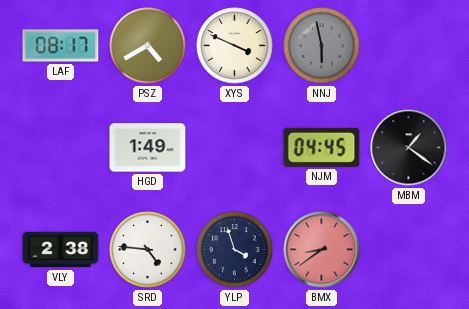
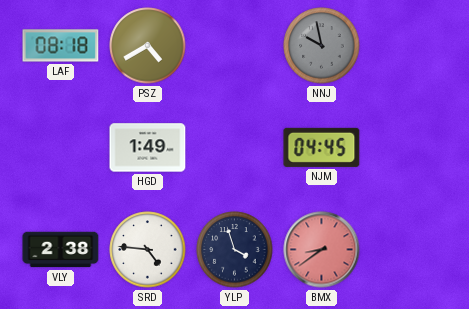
LAF: 08:17 -> 08:18
XYS: 3:49 -> none
NNJ: 5:58 -> 9:58
MBM: 1:21 -> none
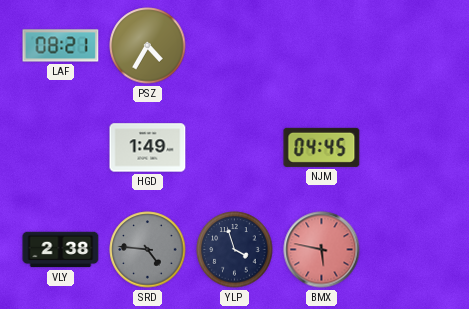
LAF: 08:18 -> 08:21
PSZ: 4:40 -> 4:35
NNJ: 9:58 -> none
SRD dial: white -> grey
BMX: 8:39 -> 5:47
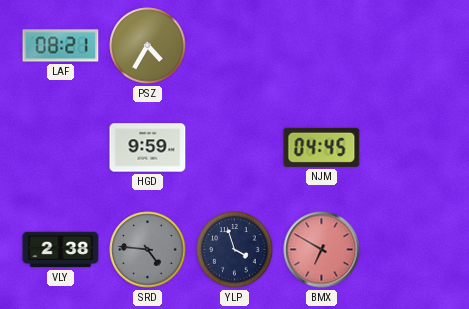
HGD: 1:49 -> 9:59
BMX: 5:47 -> 6:50
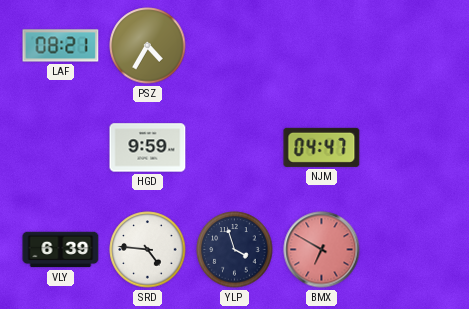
NJM: 04:45 -> 04:47
VLY: 2:38 -> 6:39
SRD dial: grey -> white
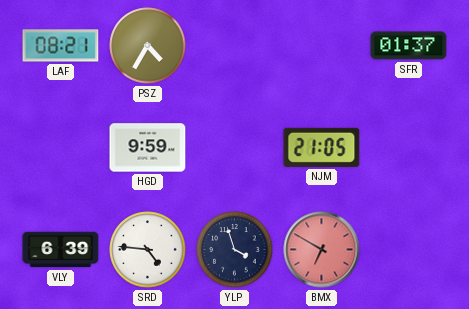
SFR: none -> 01:37
NJM: 04:47 -> 21:05
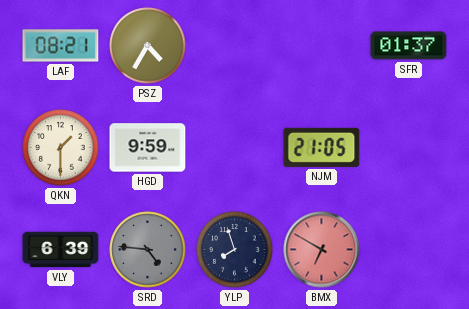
QKN: none -> 1:30
SRD dial: white -> grey
YLP: 3:57 -> 7:57
